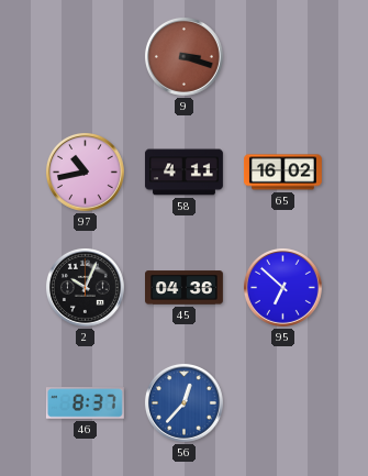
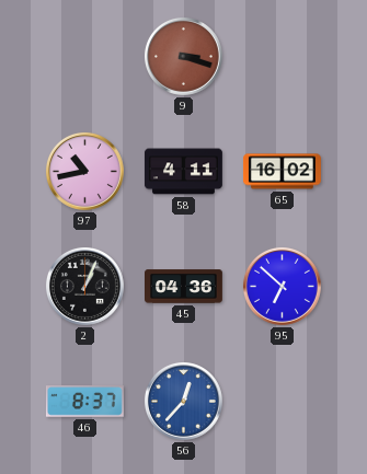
2: 10:04 -> 1:04
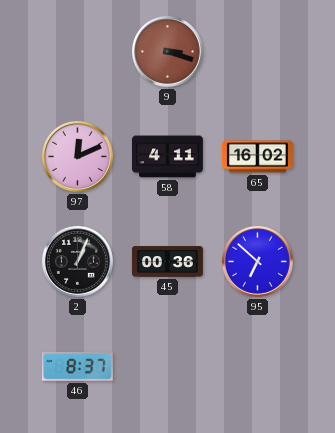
97: 10:43 -> 12:11
45: 04:36 -> 00:36
56: 12:37 -> none
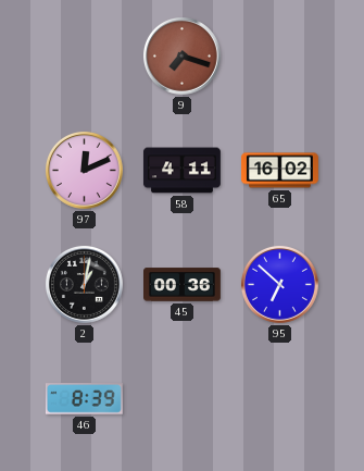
9: 3:18 -> 7:18
2: 1:04 -> 1:02
46: 8:37 -> 8:39
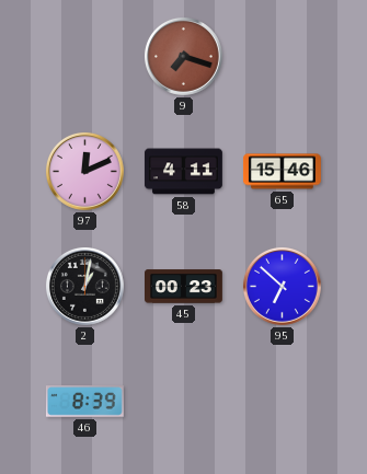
65: 16:02 -> 15:46
45: 00:36 -> 00:23
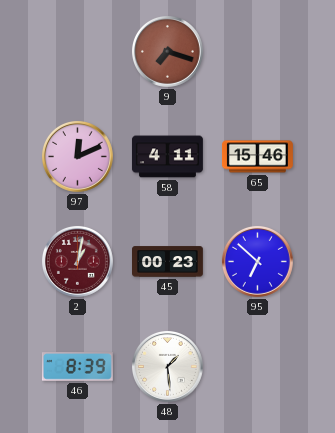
2 dial: black -> burgundy
48: none -> 1:29
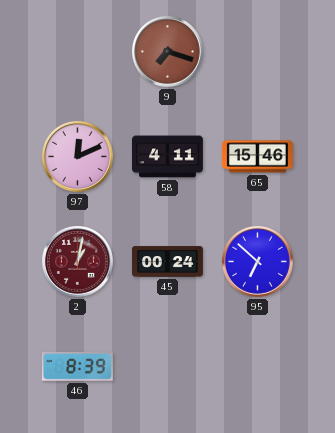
45: 00:23 -> 00:24
48: 1:29 -> none
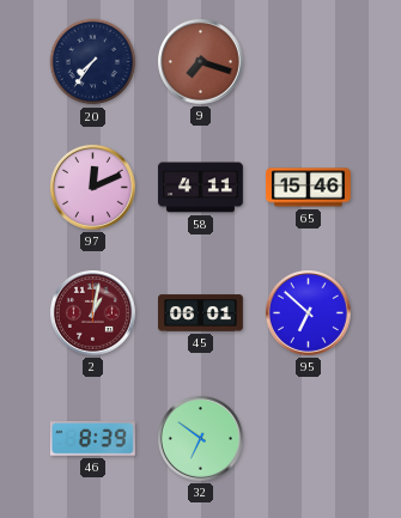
20: none -> 7:36
45: 00:24 -> 06:01
32: none -> 6:51
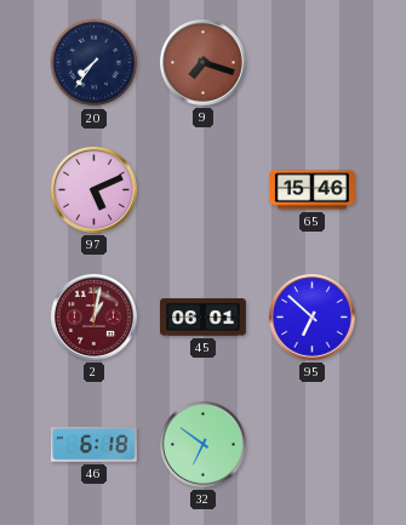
97: 12:11 -> 5:11
58: 4:11 -> none
46: 8:39 -> 6:18
